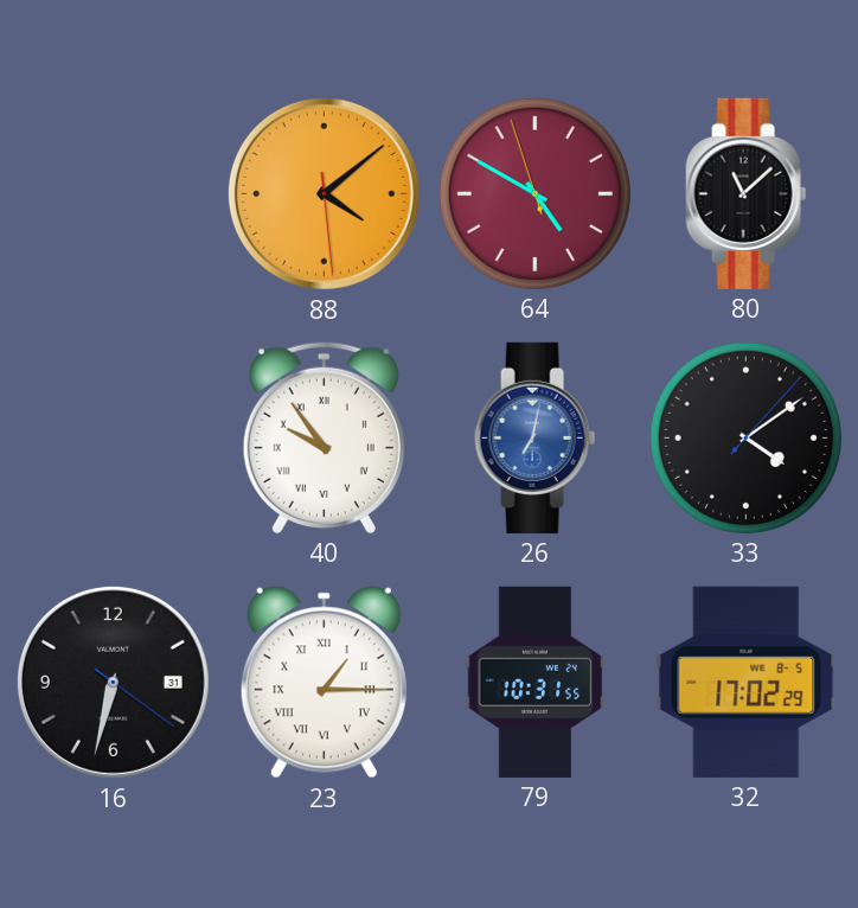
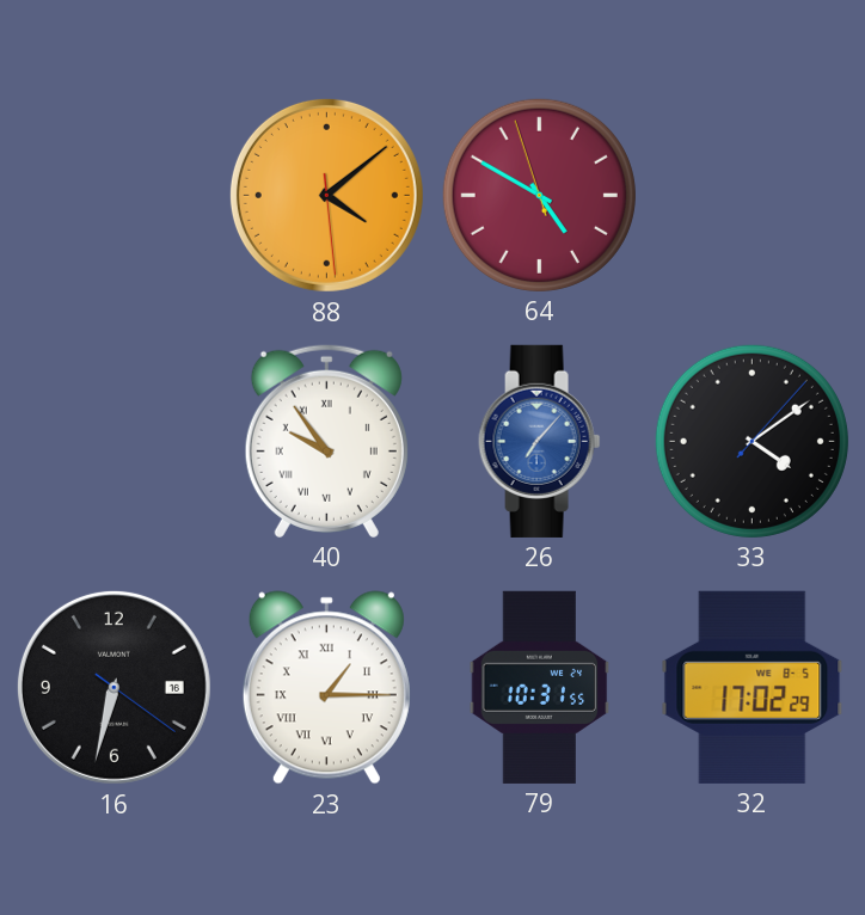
80: 11:08 -> none
26: 7:02 -> 7:07
16 date: 31 -> 16
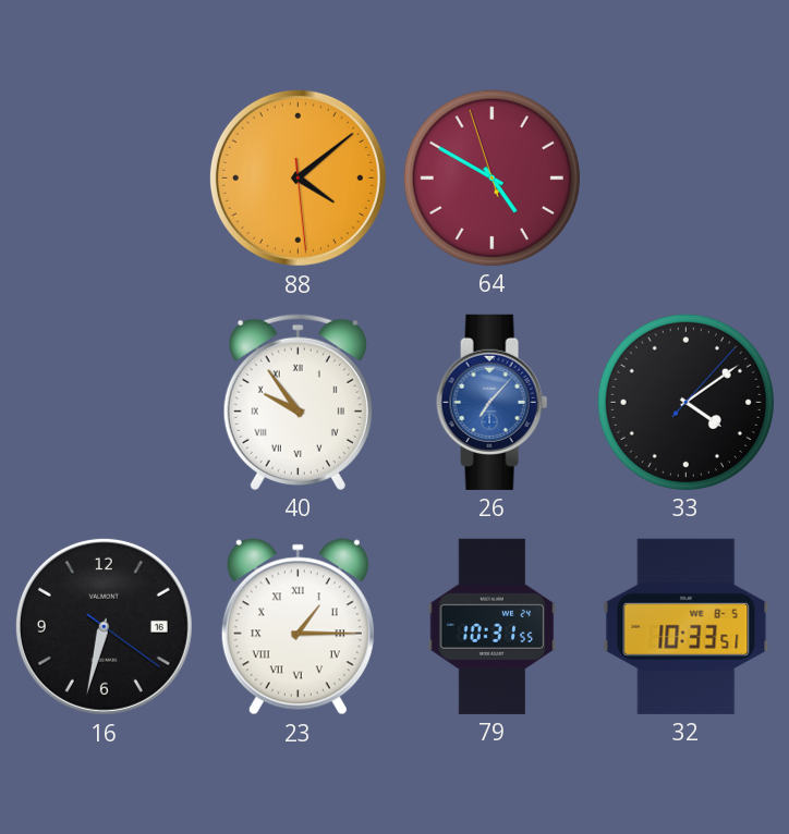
32: 17:02 -> 10:33
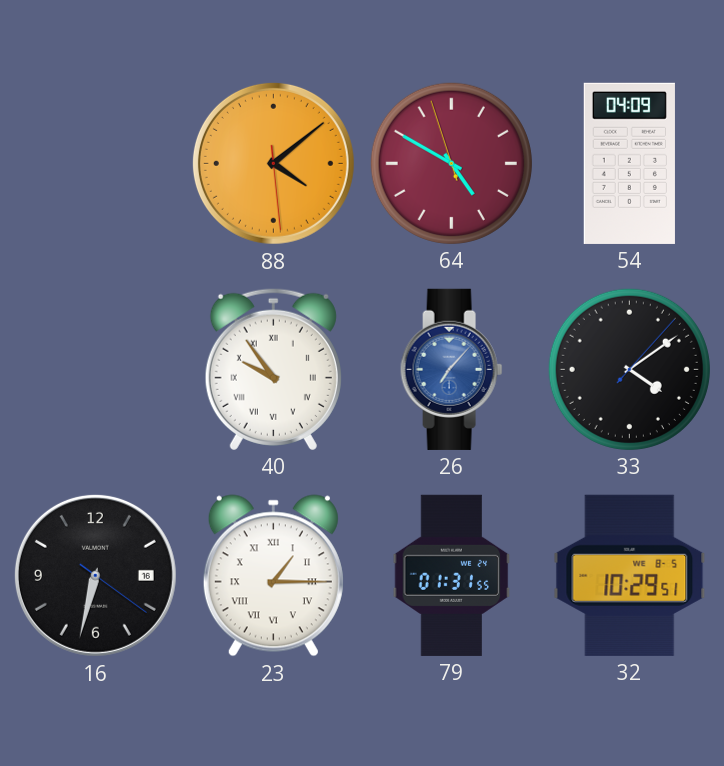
54: none -> 04:09
79: 10:31 -> 01:31
32: 10:33 -> 10:29
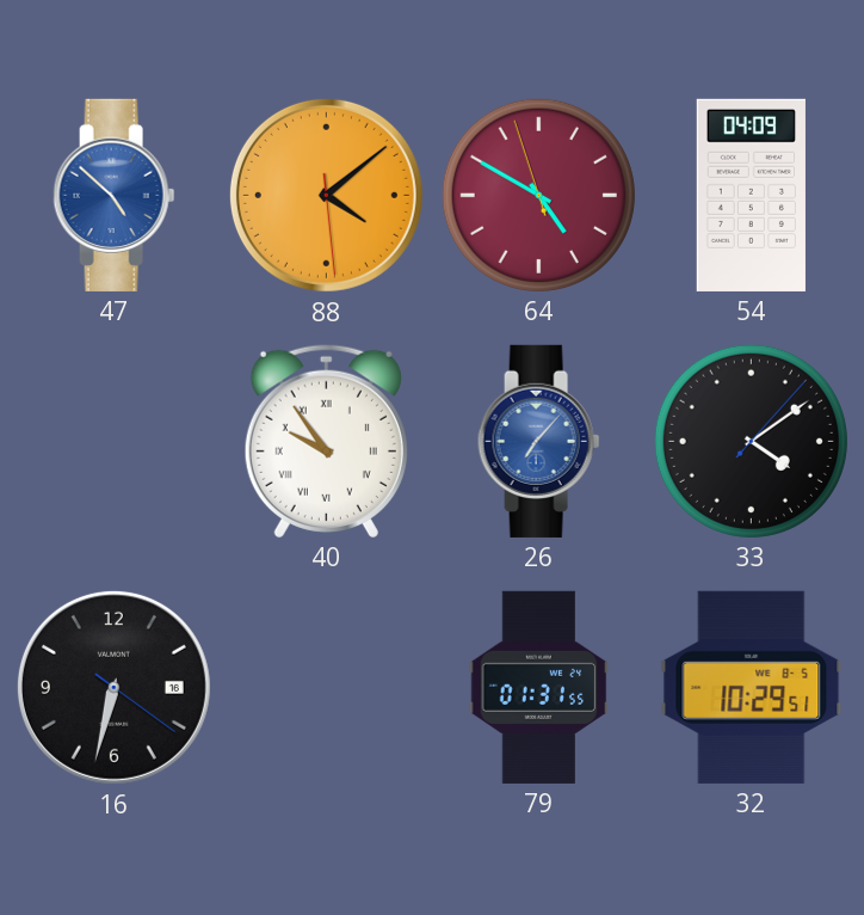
47: none -> 4:52
23: 1:15 -> none
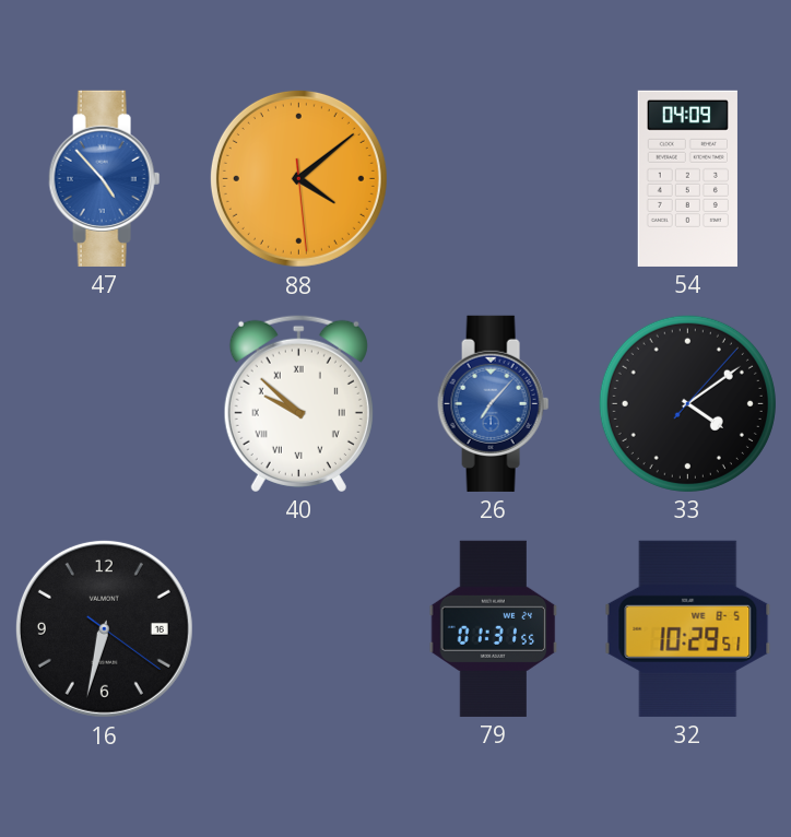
47: 4:52 -> 4:53
64: 4:49 -> none
40: 9:54 -> 9:52
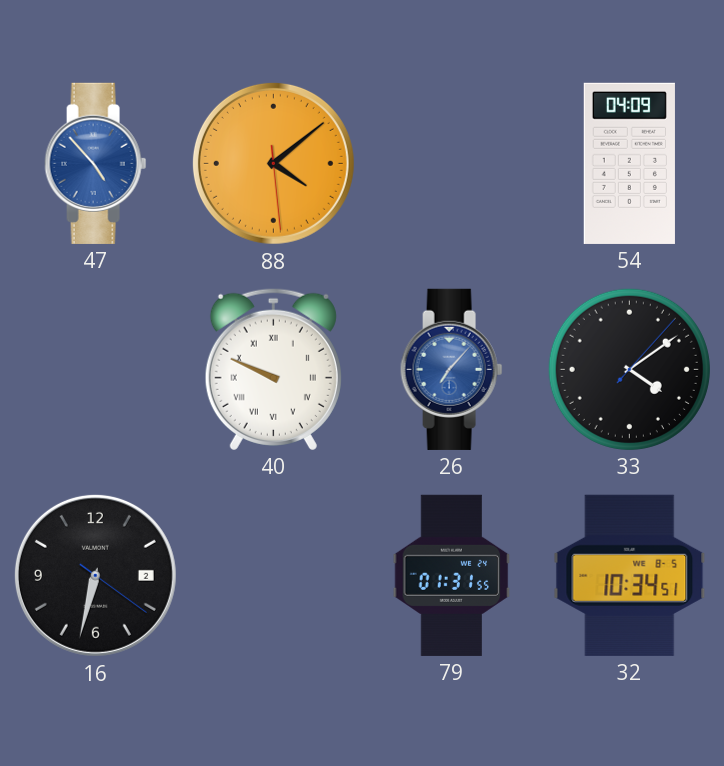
40: 9:52 -> 9:49
16 date: 16 -> 2
32: 10:29 -> 10:34
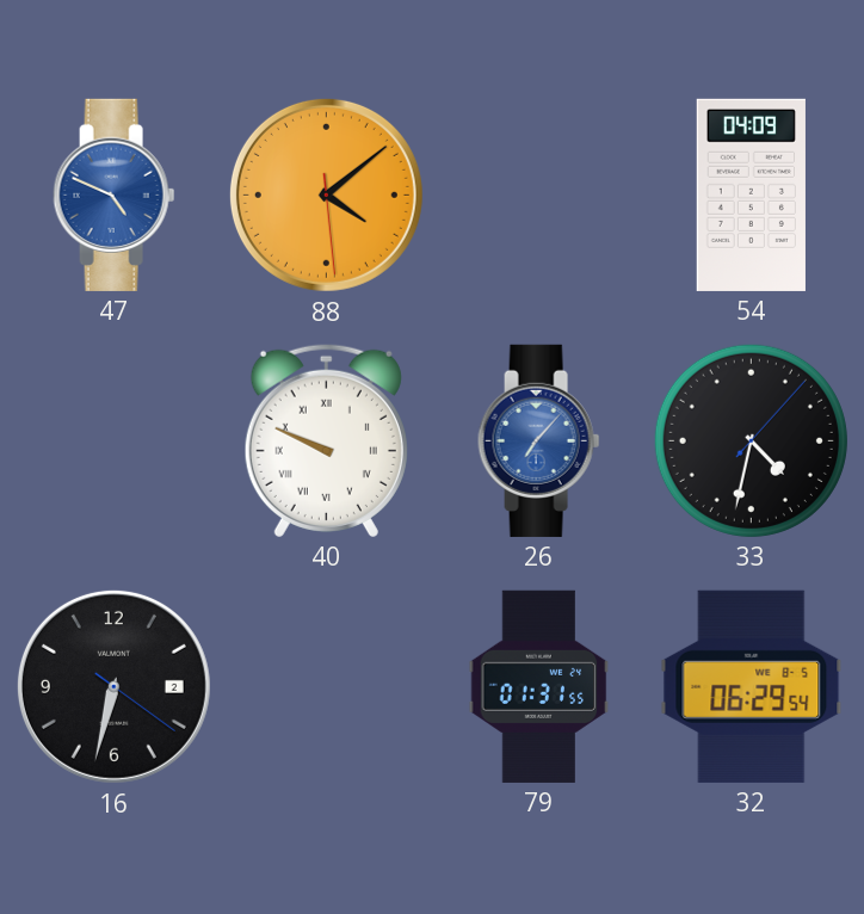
47: 4:53 -> 4:49
33: 4:09 -> 4:32
32: 10:34 -> 06:29
